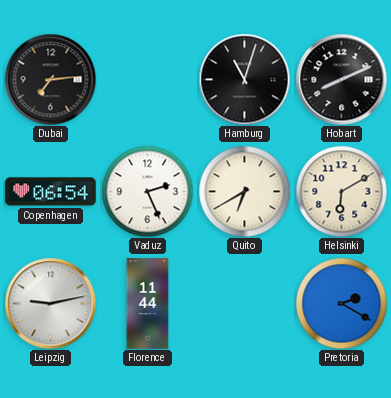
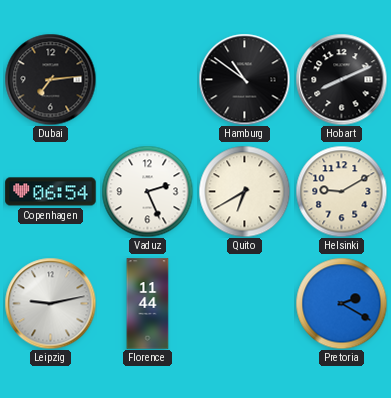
Hamburg: 11:03 -> 10:51
Helsinki: 6:10 -> 9:10
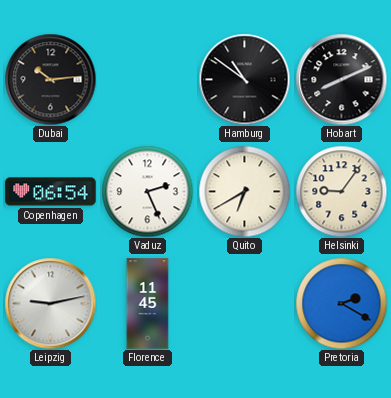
Dubai: 7:14 -> 10:14
Helsinki: 9:10 -> 9:06
Florence: 11:44 -> 11:45
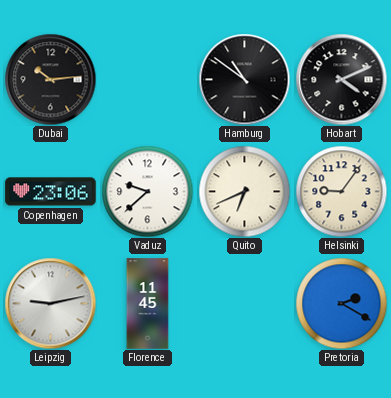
Hobart: 8:11 -> 4:11
Copenhagen: 06:54 -> 23:06
Vaduz: 2:26 -> 9:38
Quito: 6:40 -> 6:41
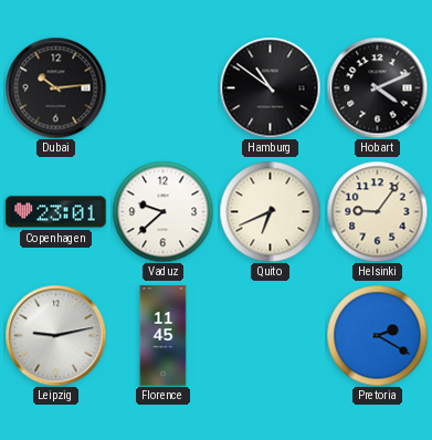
Copenhagen: 23:06 -> 23:01
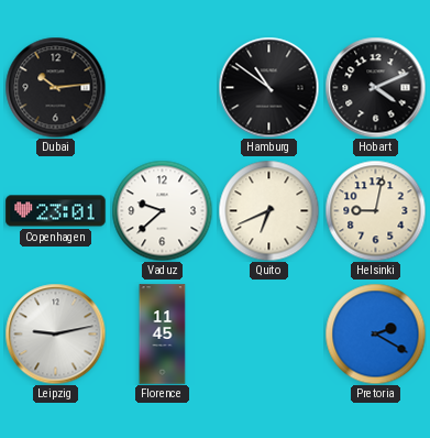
Helsinki: 9:06 -> 9:02
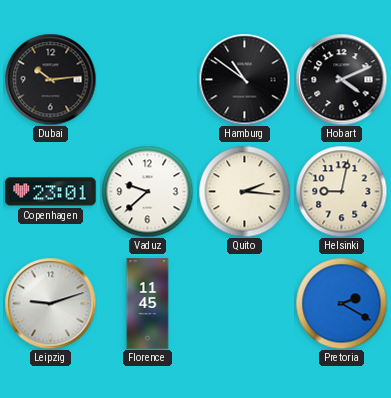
Quito: 6:41 -> 2:16
Leipzig: 9:13 -> 9:12
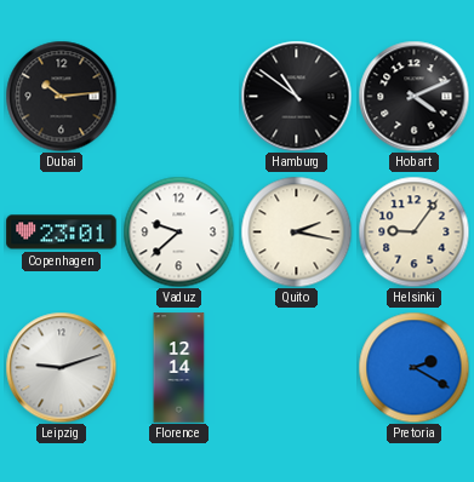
Quito: 2:16 -> 2:17
Helsinki: 9:02 -> 9:06
Florence: 11:45 -> 12:14
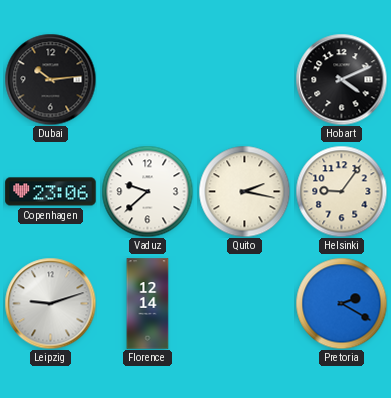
Hamburg: 10:51 -> none
Copenhagen: 23:01 -> 23:06
